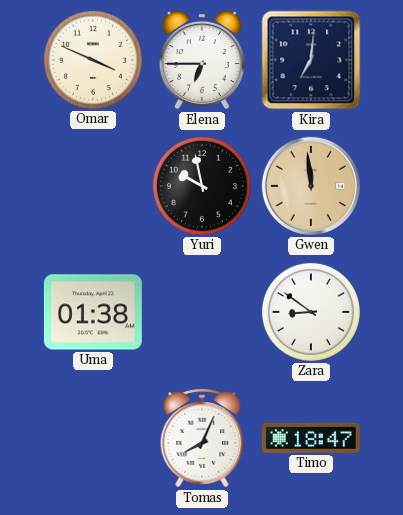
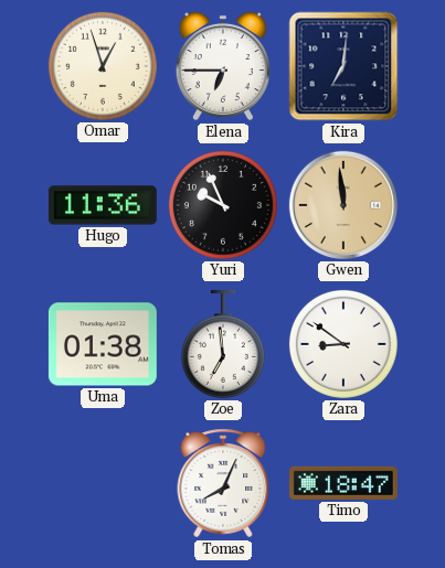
Omar: 3:49 -> 12:57
Hugo: none -> 11:36
Yuri: 9:58 -> 9:56
Zoe: none -> 6:59
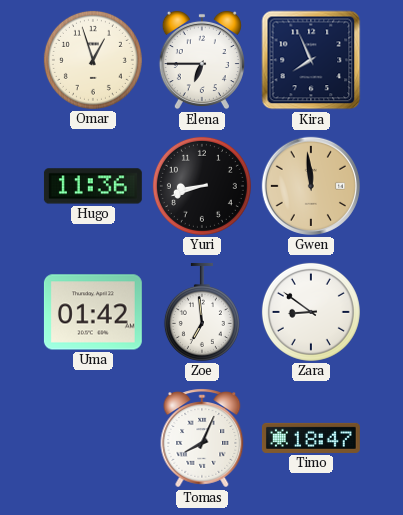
Kira: 7:01 -> 7:56
Yuri: 9:56 -> 8:42
Uma: 01:38 -> 01:42
